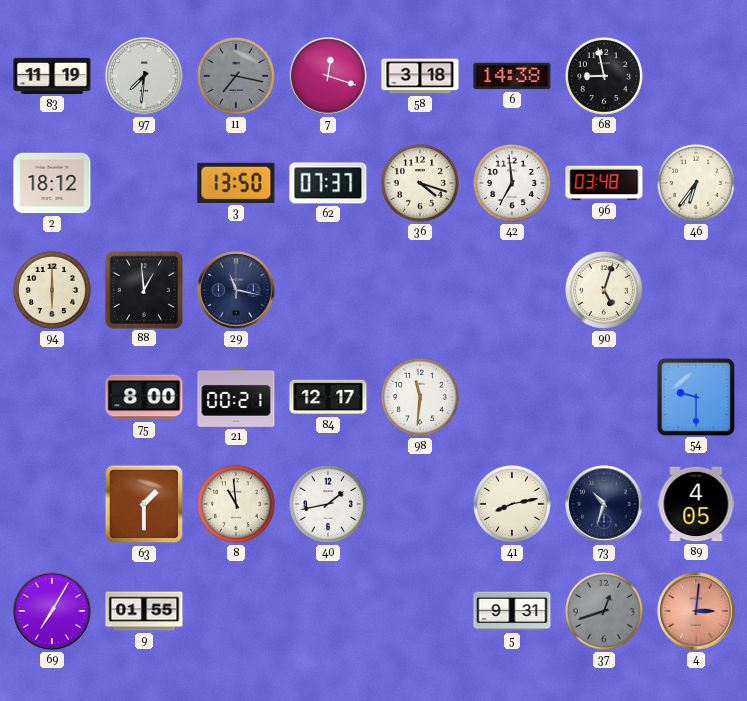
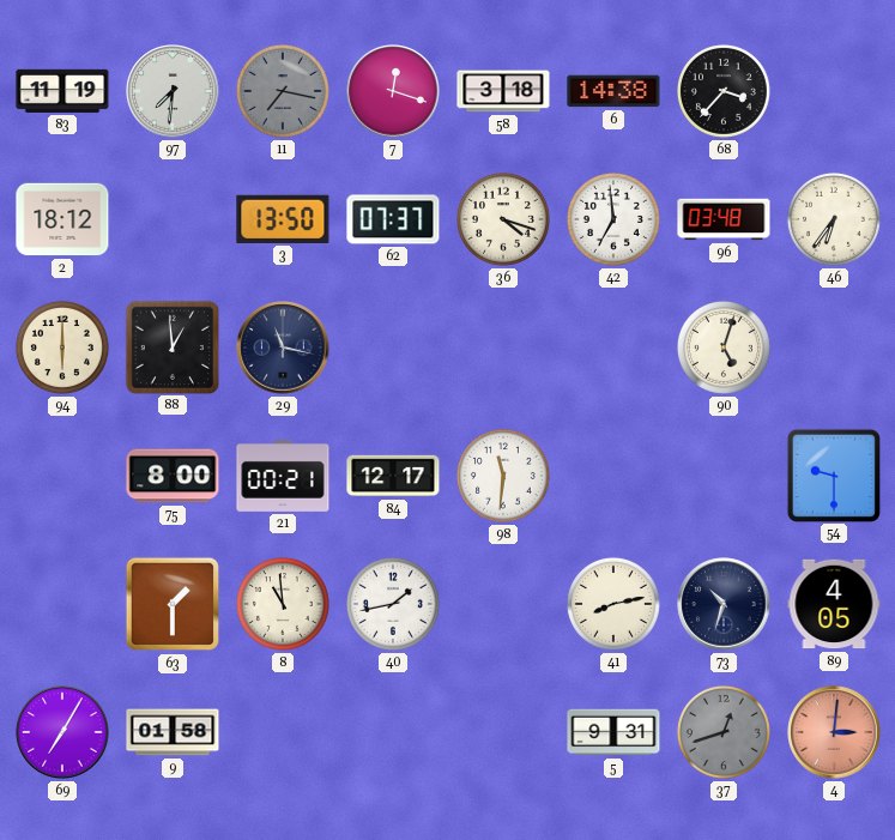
68: 8:58 -> 3:37
9: 01:55 -> 01:58
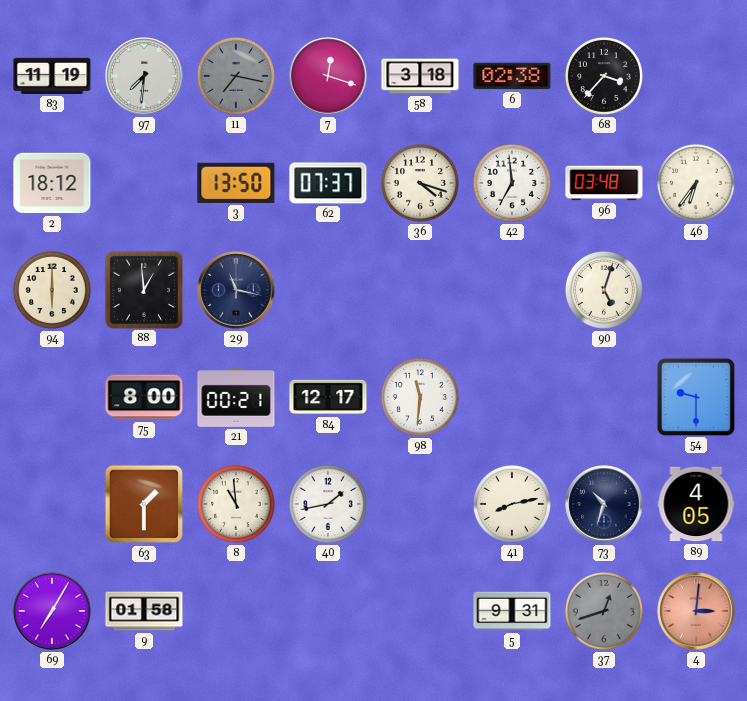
6: 14:38 -> 02:38
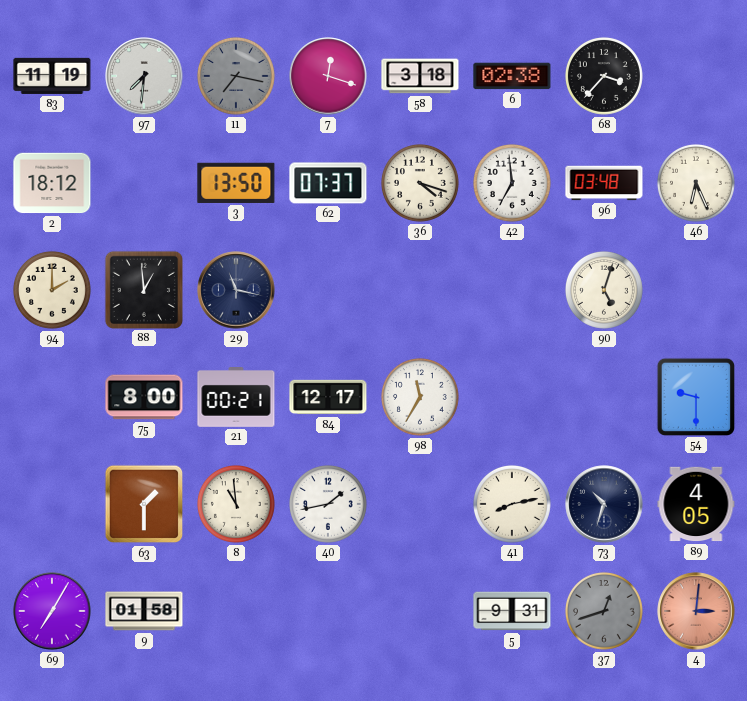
46: 6:36 -> 6:26
94: 6:00 -> 2:00
98: 11:31 -> 11:35
